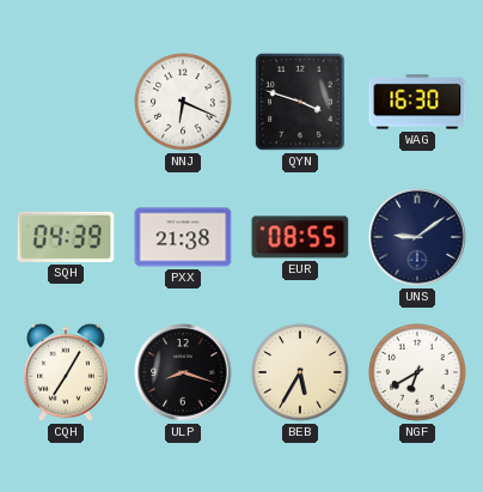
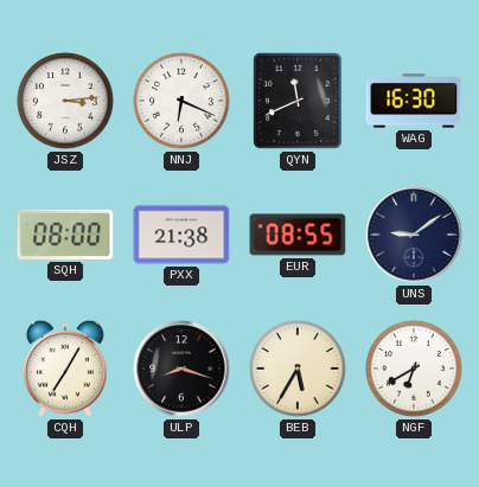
JSZ: none -> 3:14
QYN: 3:48 -> 11:41
SQH: 04:39 -> 08:00
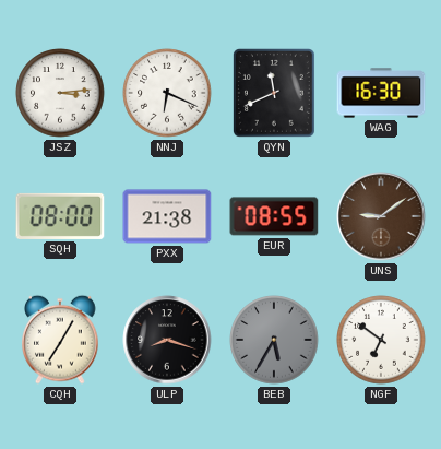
UNS dial: navy -> brown
BEB dial: cream -> grey
NGF: 6:40 -> 6:51
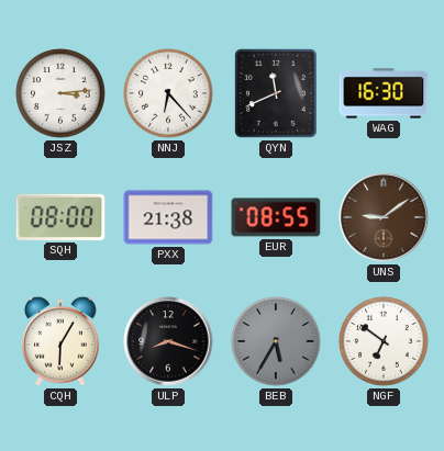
NNJ: 6:19 -> 6:23
CQH: 7:05 -> 6:05
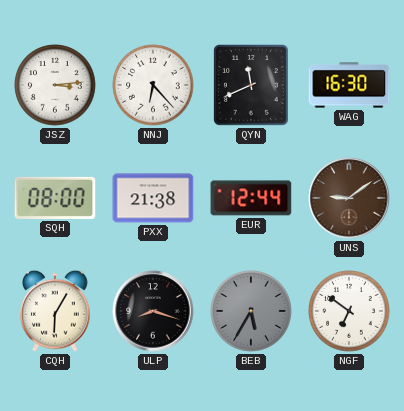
EUR: 08:55 -> 12:44
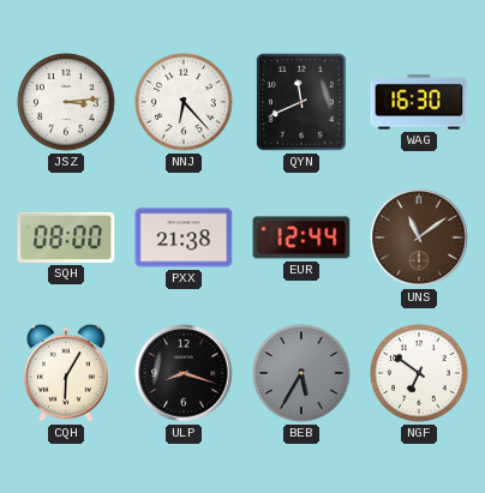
UNS: 9:09 -> 11:09
